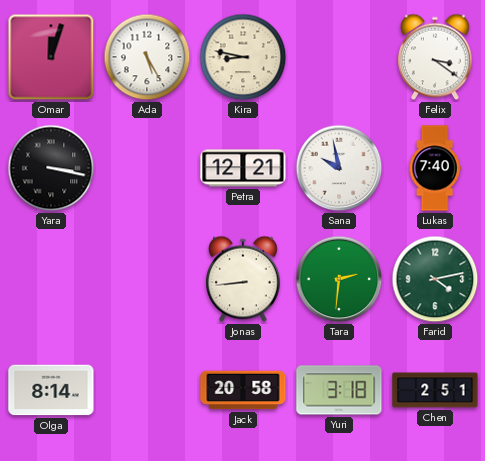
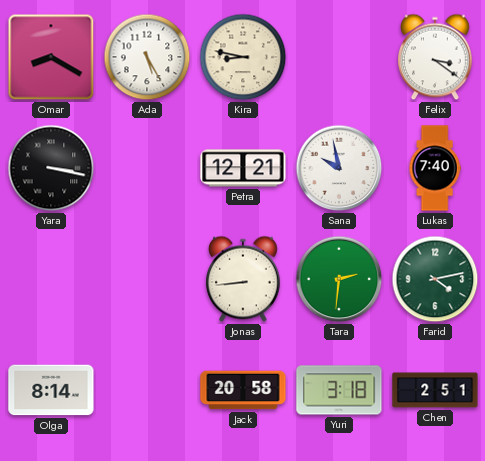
Omar: 12:03 -> 8:20
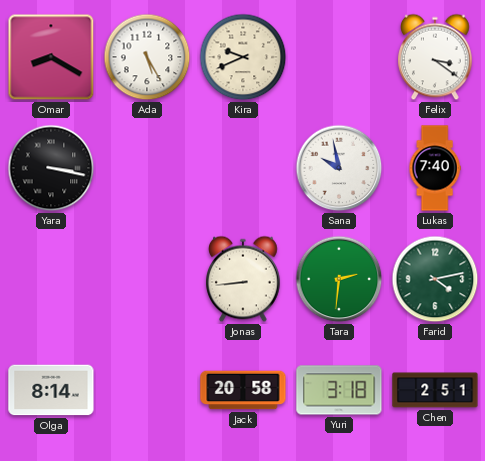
Kira: 8:47 -> 9:41
Petra: 12:21 -> none
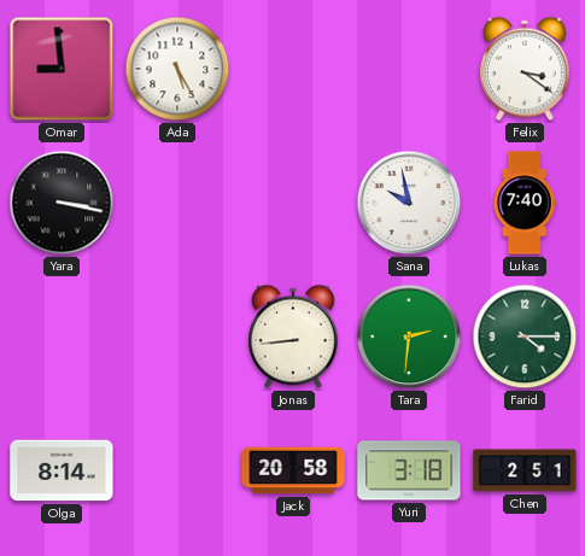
Omar: 8:20 -> 8:59
Kira: 9:41 -> none
Farid: 4:13 -> 4:15
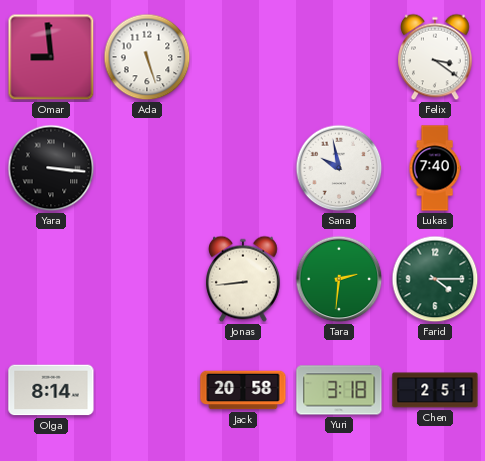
Ada: 5:25 -> 5:27
Yara: 3:17 -> 3:16
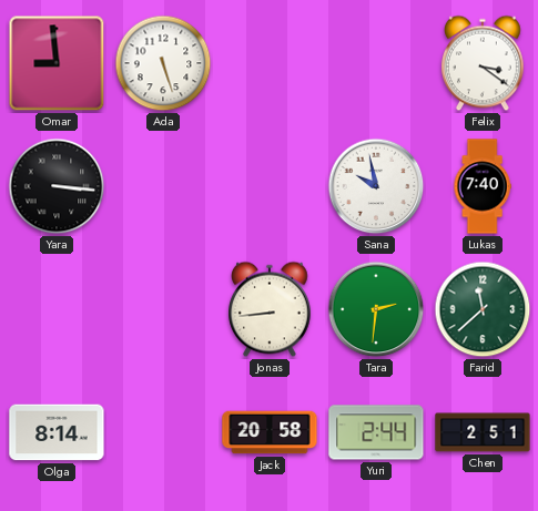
Farid: 4:15 -> 11:38
Yuri: 3:18 -> 2:44
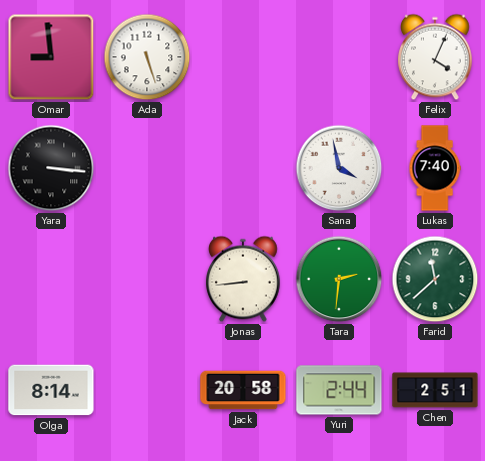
Felix: 3:21 -> 4:04
Sana: 9:58 -> 3:58
